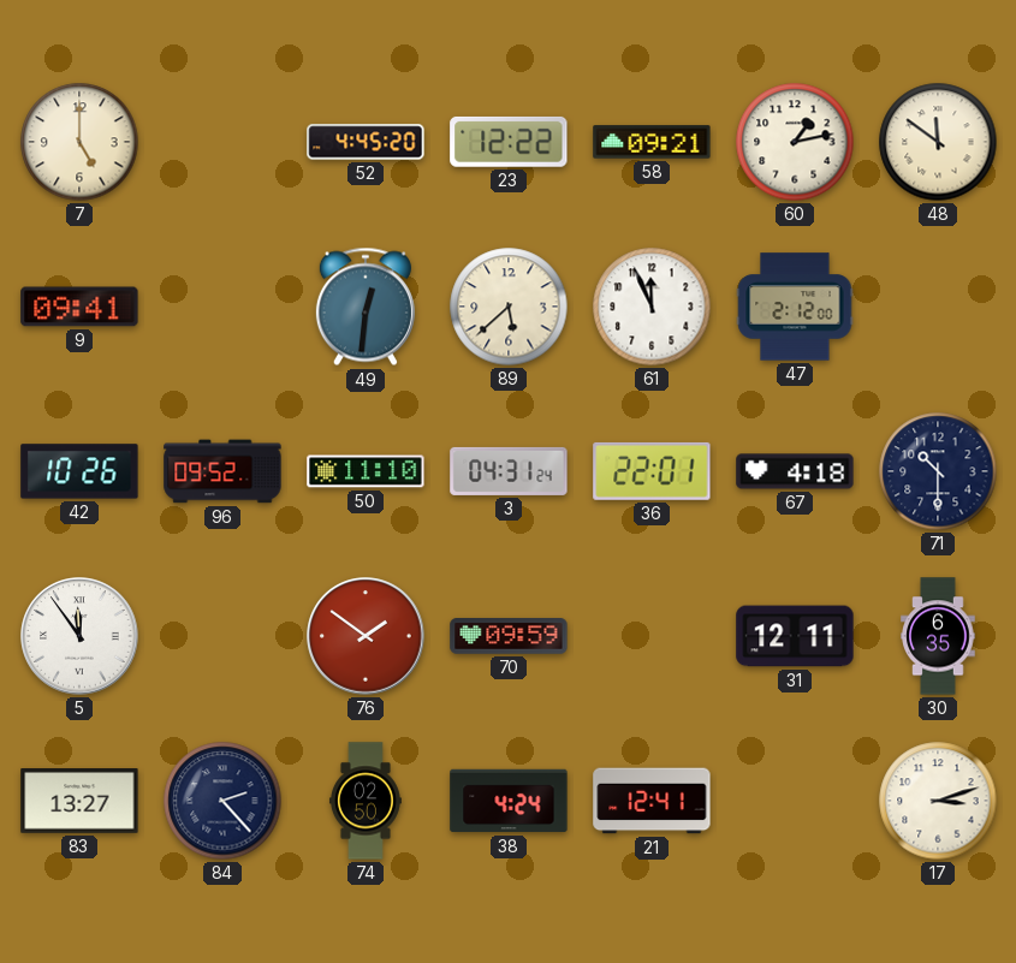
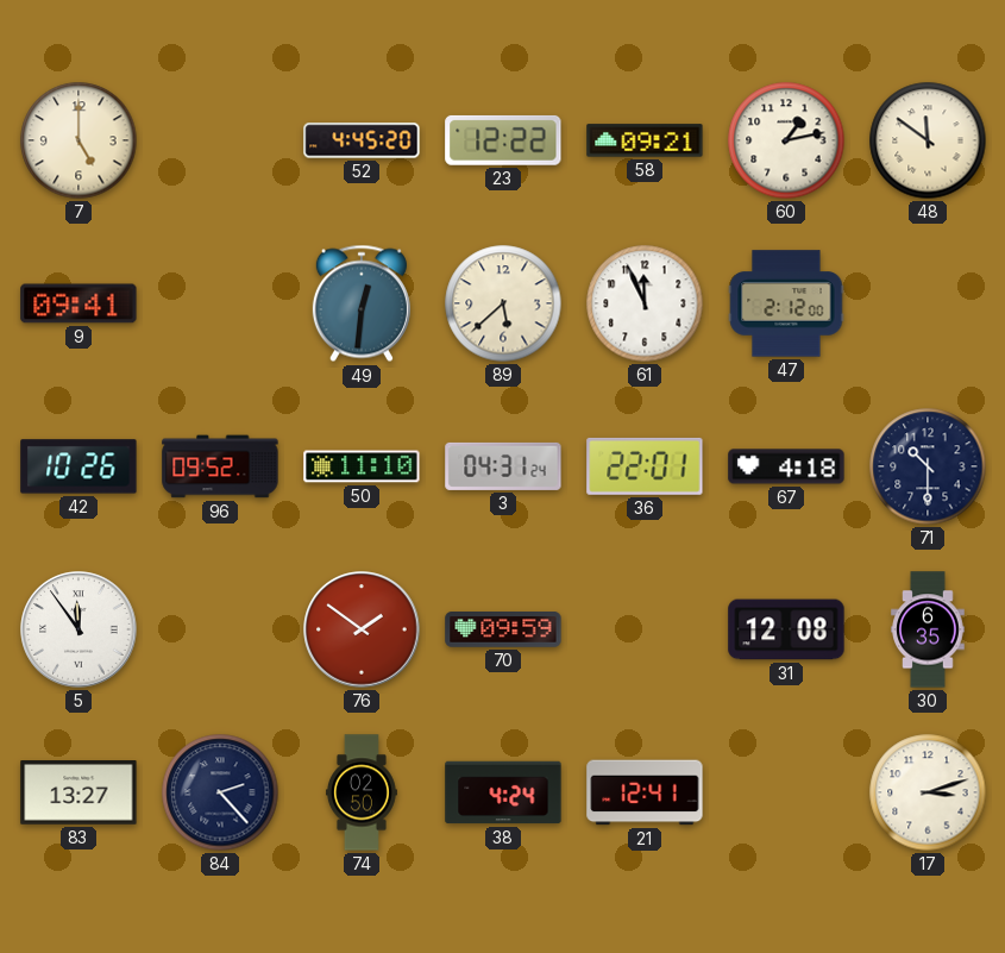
31: 12:11 -> 12:08
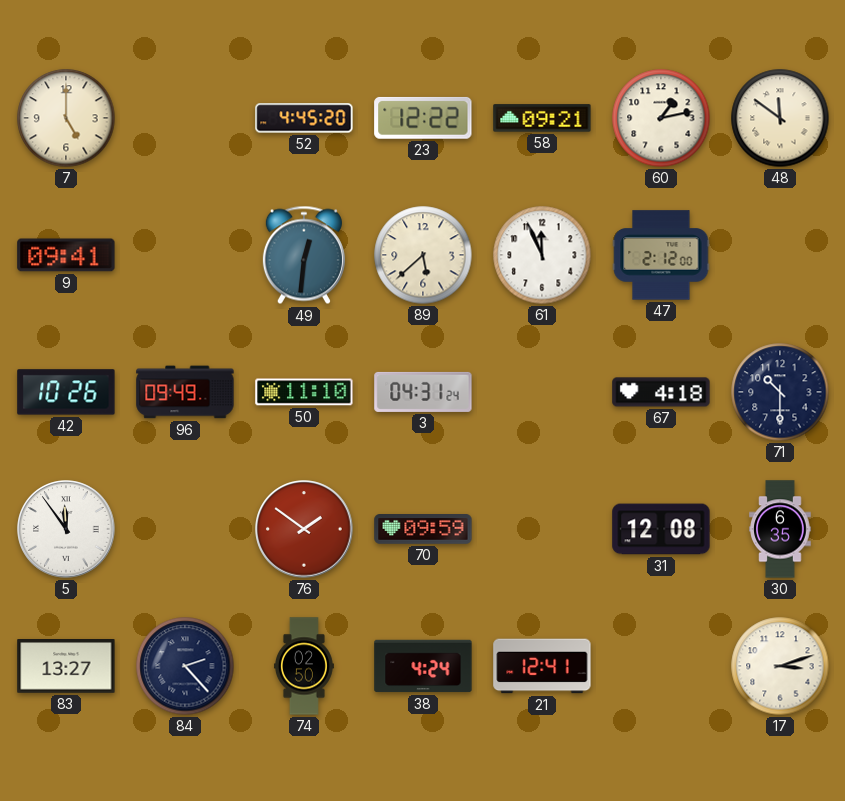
96: 09:52 -> 09:49
36: 22:01 -> none
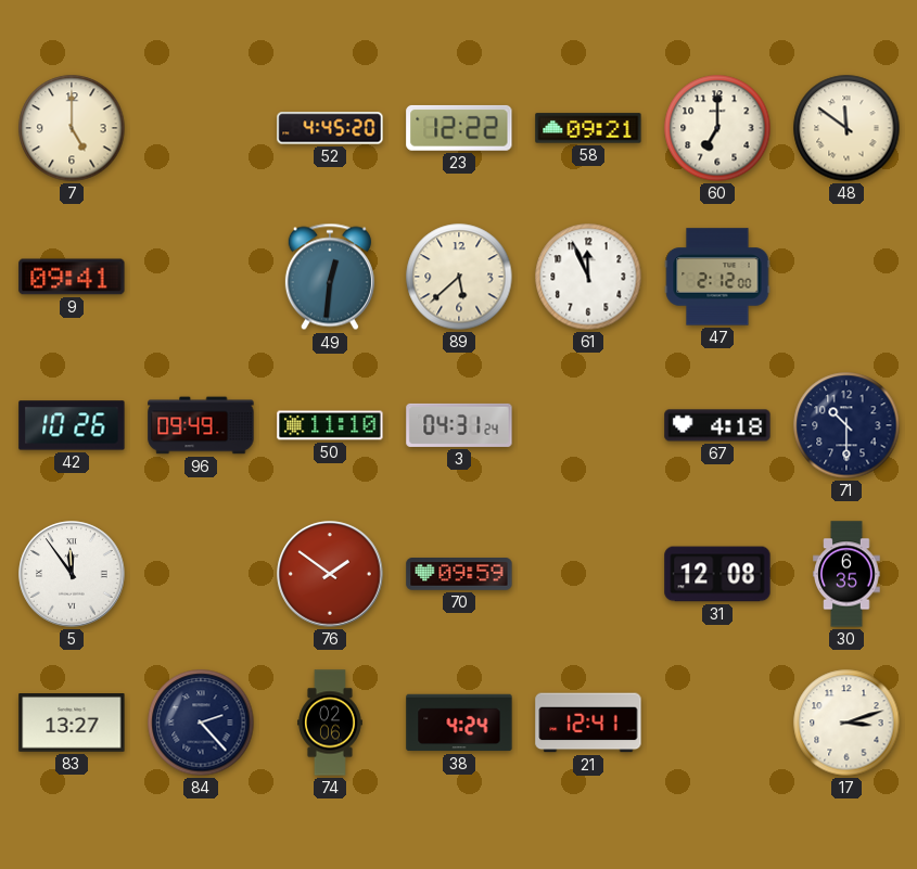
60: 1:13 -> 7:00
74: 02:50 -> 02:06
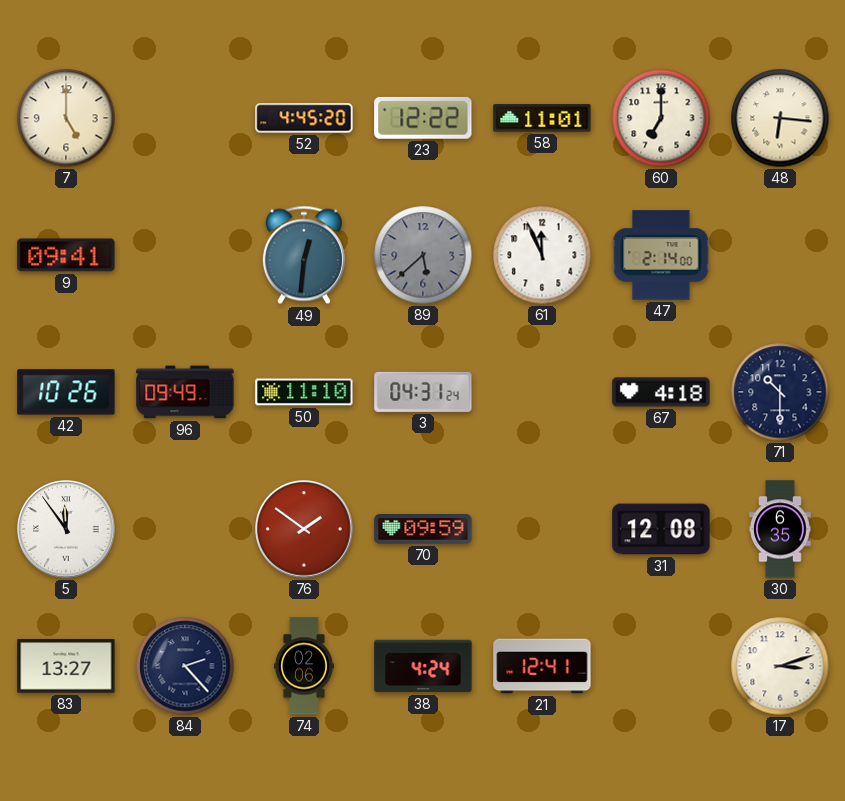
58: 09:21 -> 11:01
48: 11:51 -> 6:16
89 dial: cream -> grey
47: 2:12 -> 2:14
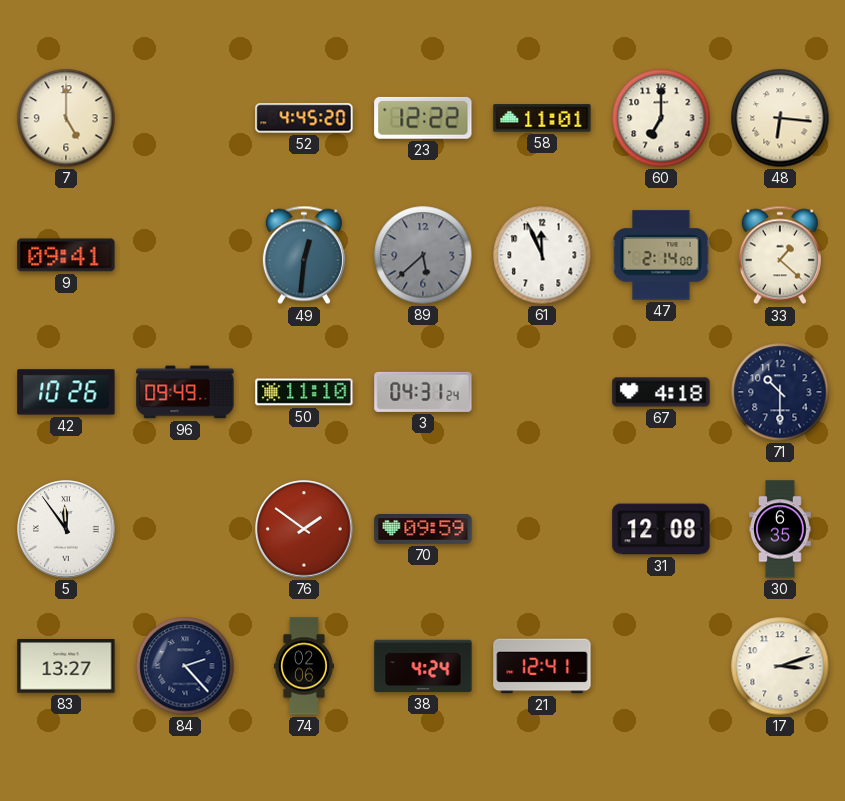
33: none -> 1:22
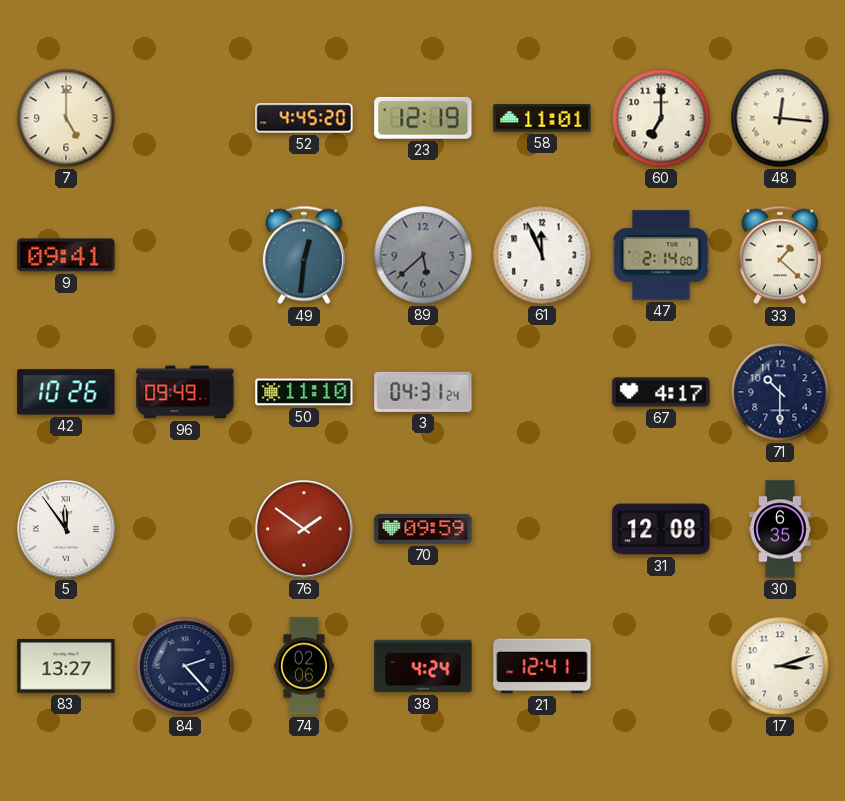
23: 12:22 -> 12:19
48: 6:16 -> 12:16
67: 4:18 -> 4:17
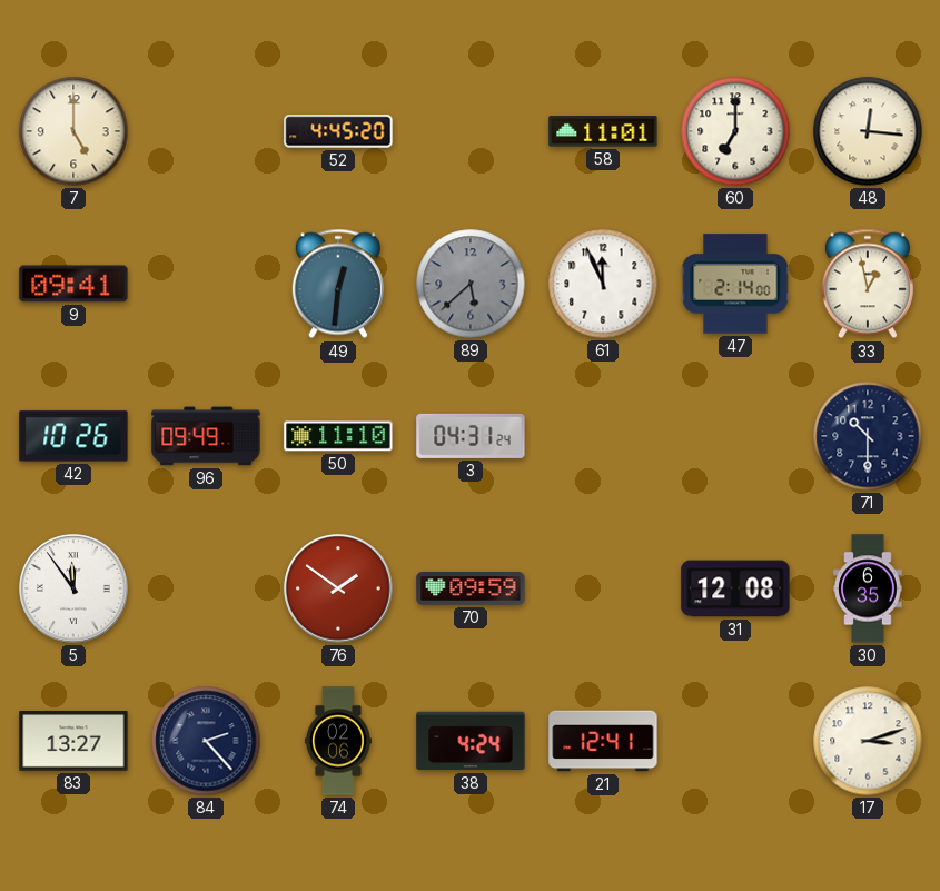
23: 12:19 -> none
33: 1:22 -> 12:58
67: 4:17 -> none
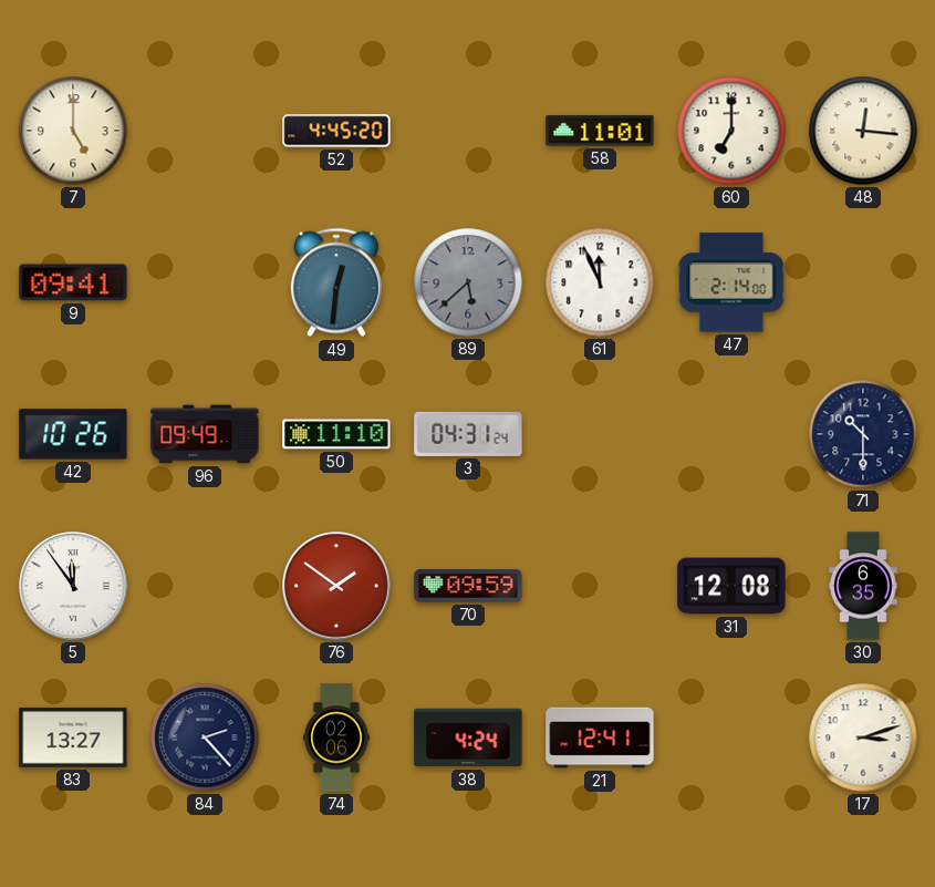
33: 12:58 -> none
